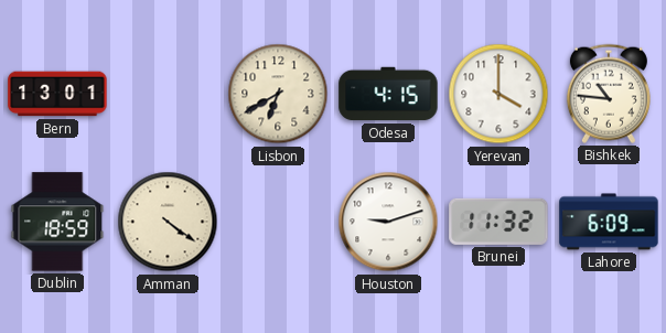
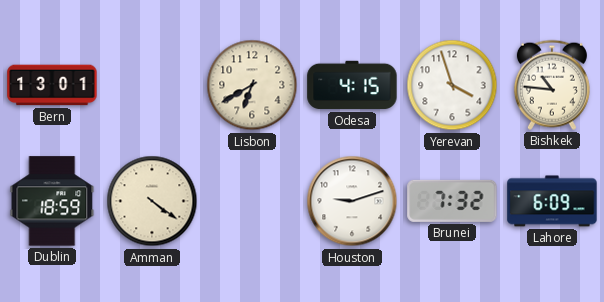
Yerevan: 4:00 -> 3:57
Brunei: 11:32 -> 7:32
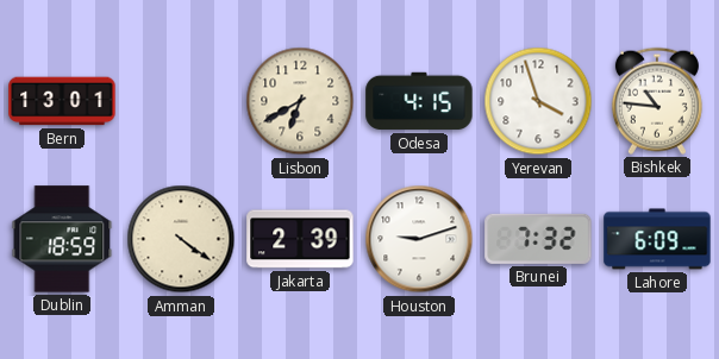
Jakarta: none -> 2:39
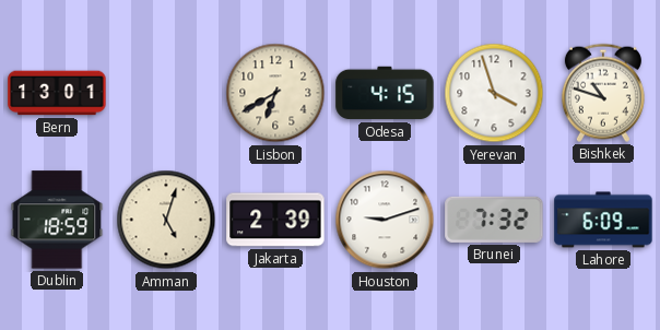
Bishkek: 10:46 -> 10:48
Amman: 4:21 -> 5:03
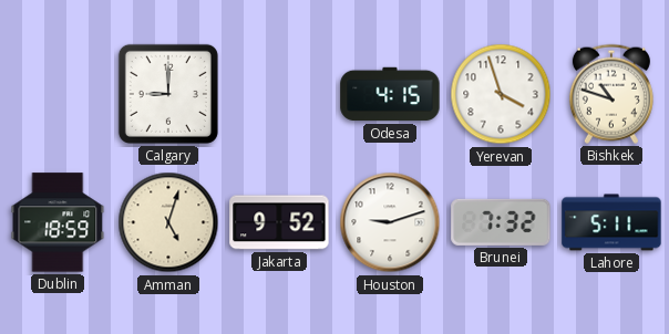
Bern: 13:01 -> none
Calgary: none -> 9:00
Lisbon: 6:40 -> none
Jakarta: 2:39 -> 9:52
Lahore: 6:09 -> 5:11
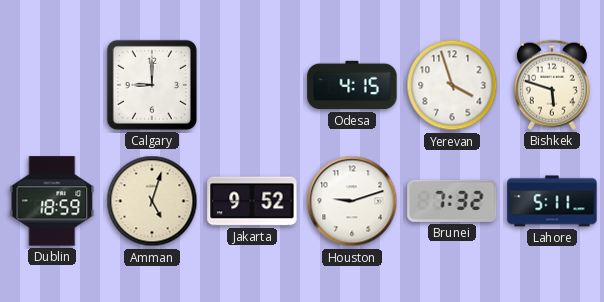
Bishkek: 10:48 -> 5:48
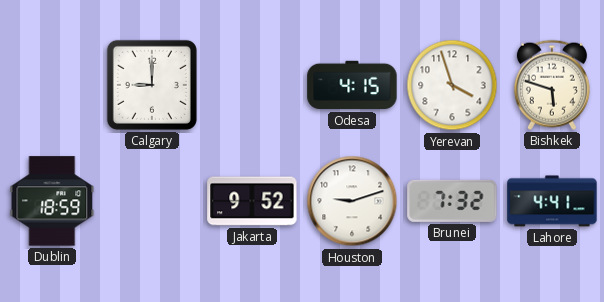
Amman: 5:03 -> none
Lahore: 5:11 -> 4:41
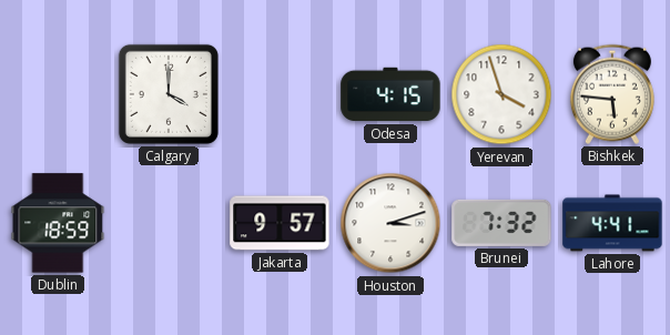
Calgary: 9:00 -> 4:00
Bishkek: 5:48 -> 5:46
Jakarta: 9:52 -> 9:57
Houston: 9:12 -> 3:12
